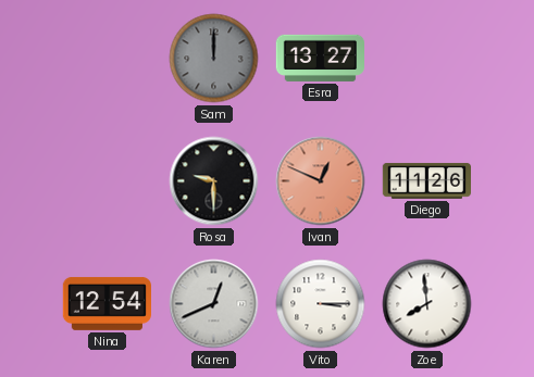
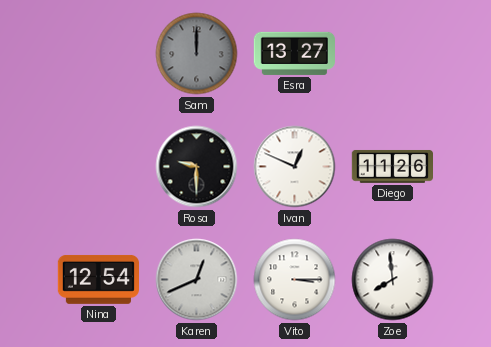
Ivan dial: salmon -> white
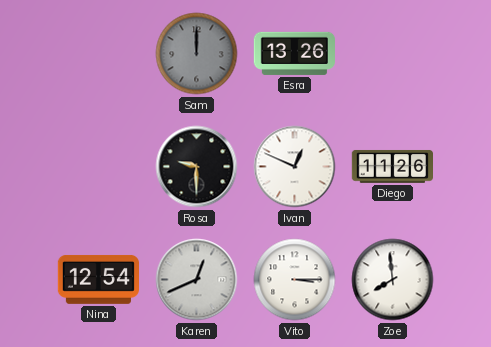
Esra: 13:27 -> 13:26
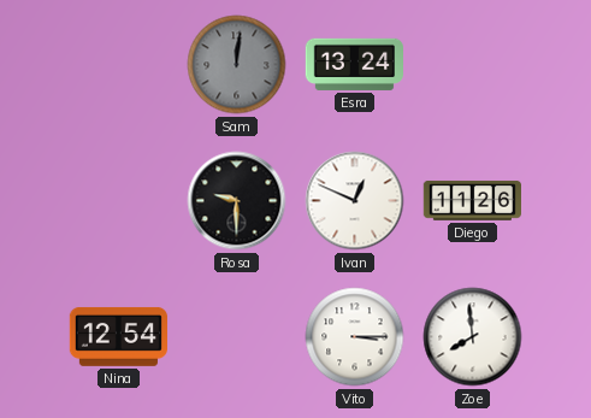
Sam: 12:00 -> 12:01
Esra: 13:26 -> 13:24
Karen: 12:41 -> none
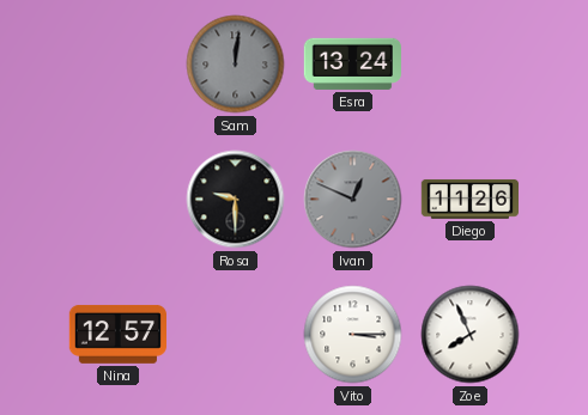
Ivan dial: white -> grey
Nina: 12:54 -> 12:57
Zoe: 7:59 -> 7:56
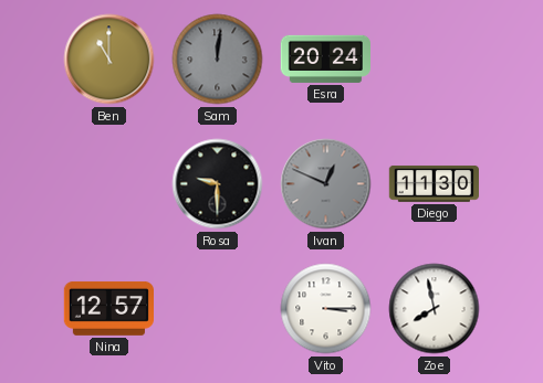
Ben: none -> 11:00
Esra: 13:24 -> 20:24
Diego: 11:26 -> 11:30
Zoe: 7:56 -> 7:58
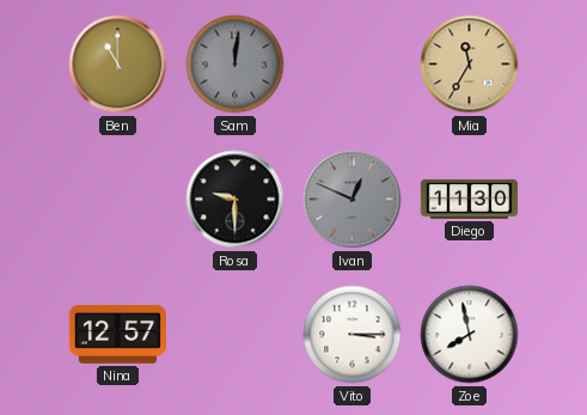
Esra: 20:24 -> none
Mia: none -> 11:35
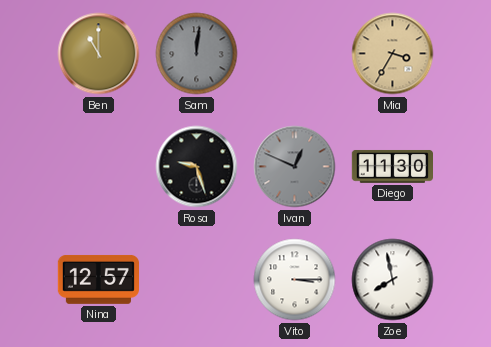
Mia: 11:35 -> 3:35
Rosa: 9:30 -> 9:27
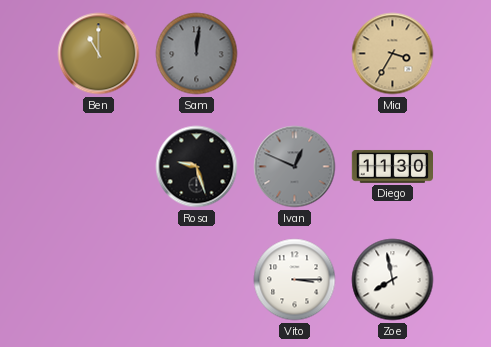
Nina: 12:57 -> none
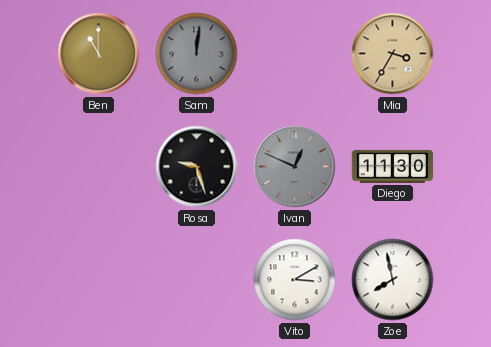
Vito: 3:15 -> 3:10
